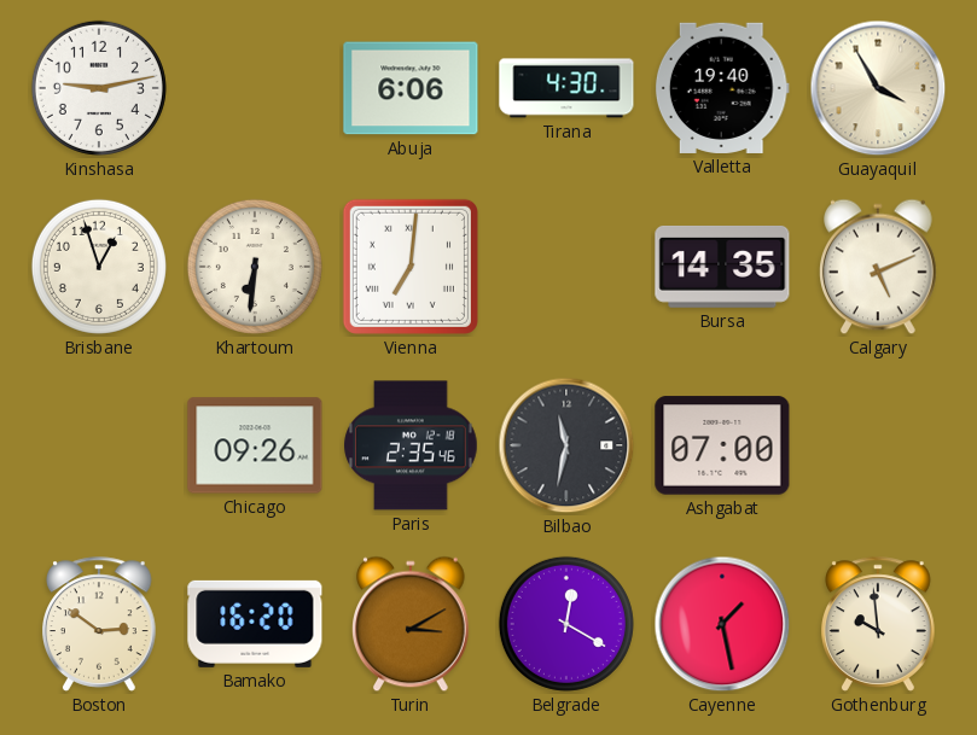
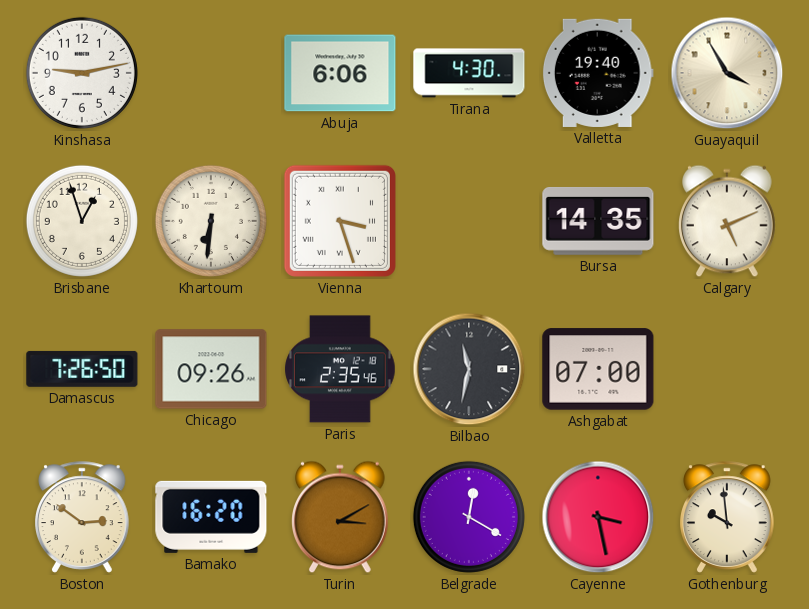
Vienna: 7:01 -> 3:27
Damascus: none -> 7:26
Cayenne: 1:28 -> 3:28
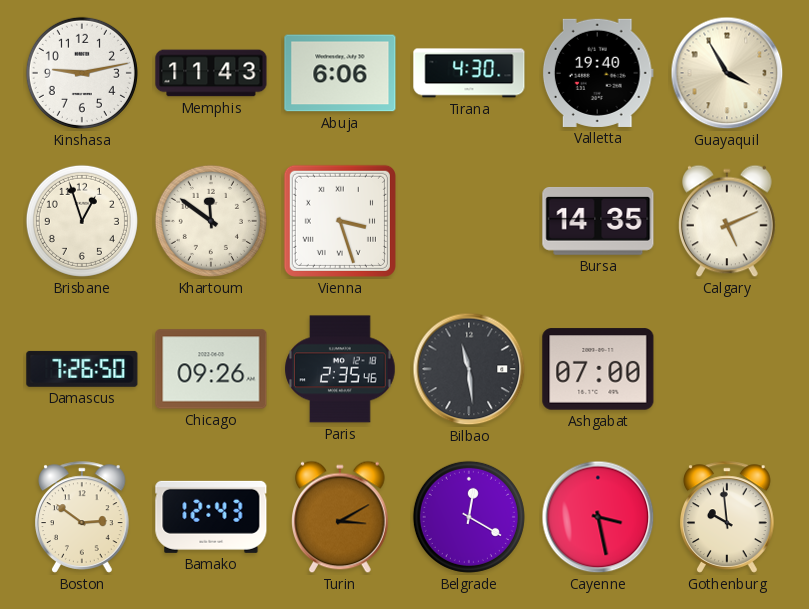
Memphis: none -> 11:43
Khartoum: 6:31 -> 11:51
Bilbao: 11:32 -> 11:29
Bamako: 16:20 -> 12:43
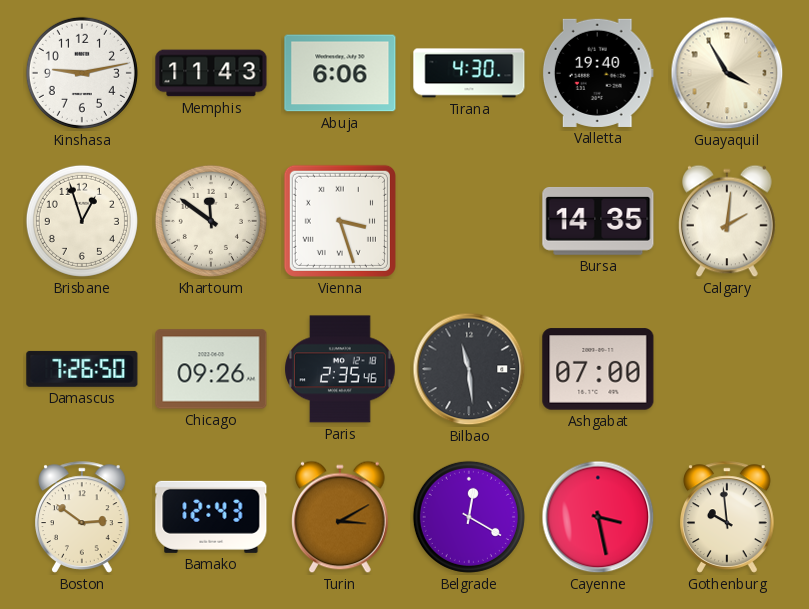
Calgary: 5:11 -> 2:01
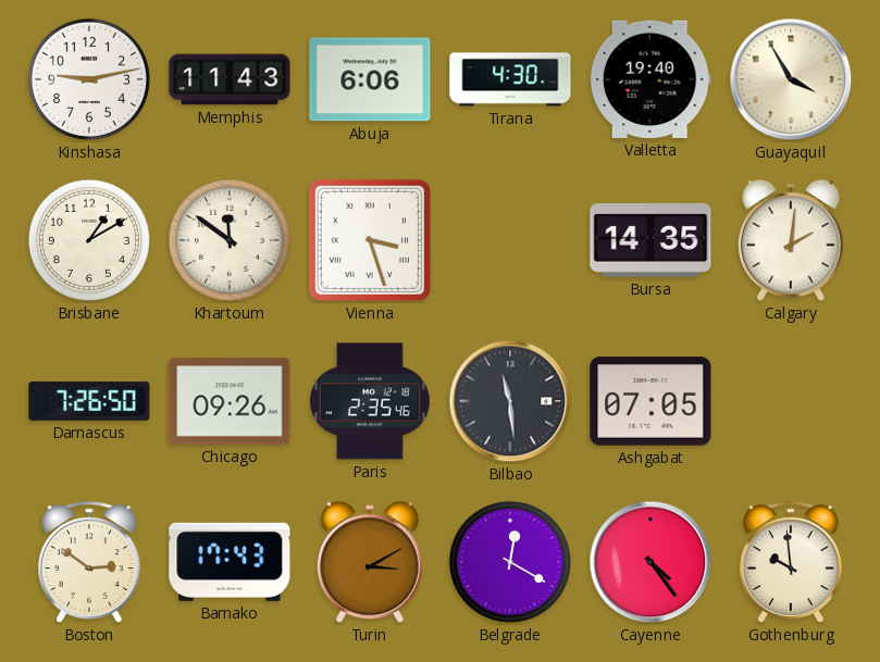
Brisbane: 12:57 -> 1:10
Ashgabat: 07:00 -> 07:05
Bamako: 12:43 -> 17:43
Cayenne: 3:28 -> 4:24
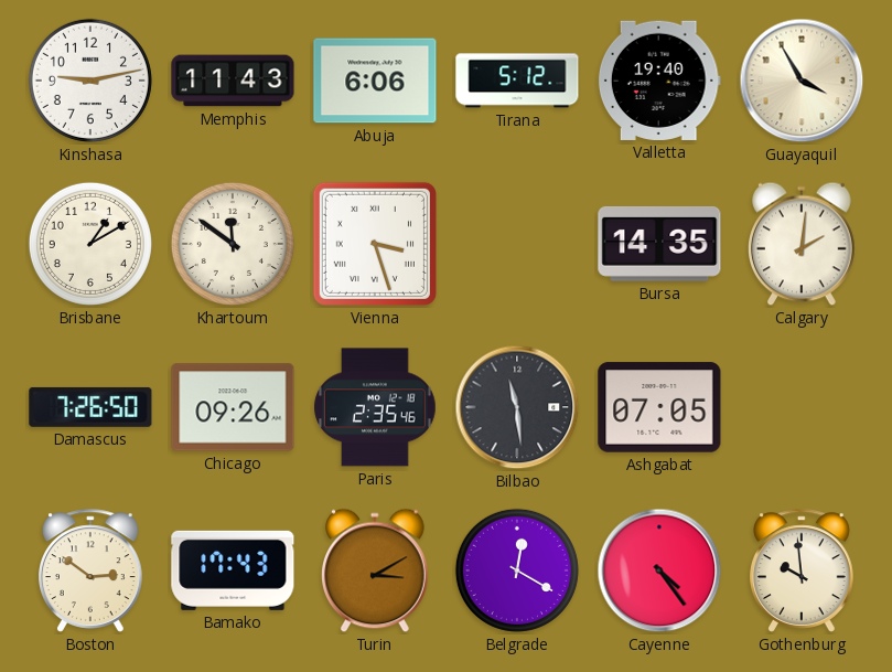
Tirana: 4:30 -> 5:12
